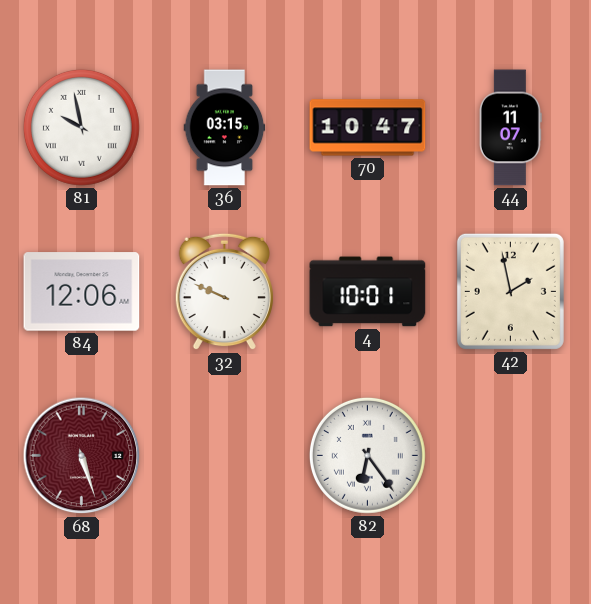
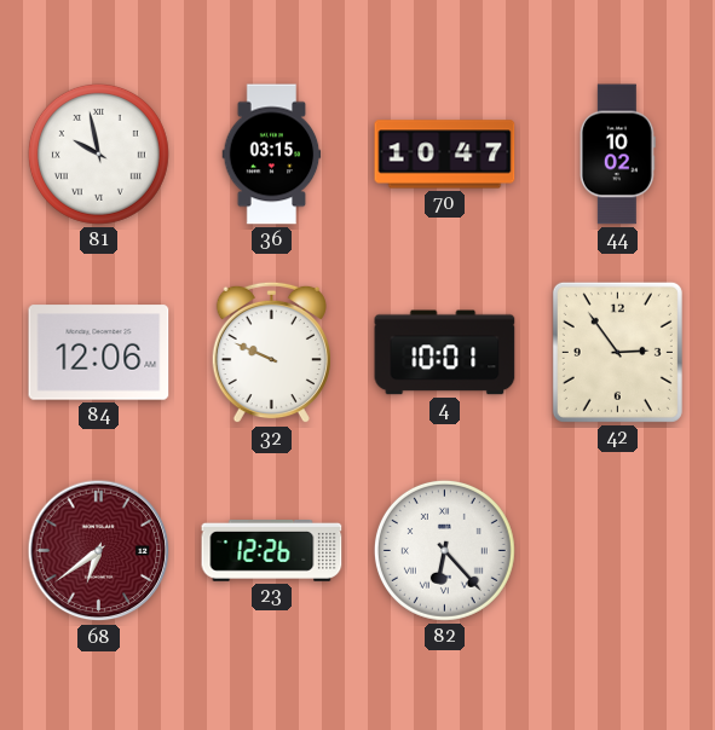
44: 11:07 -> 10:02
42: 1:58 -> 2:54
68: 5:27 -> 6:39
23: none -> 12:26
82: 6:24 -> 6:23
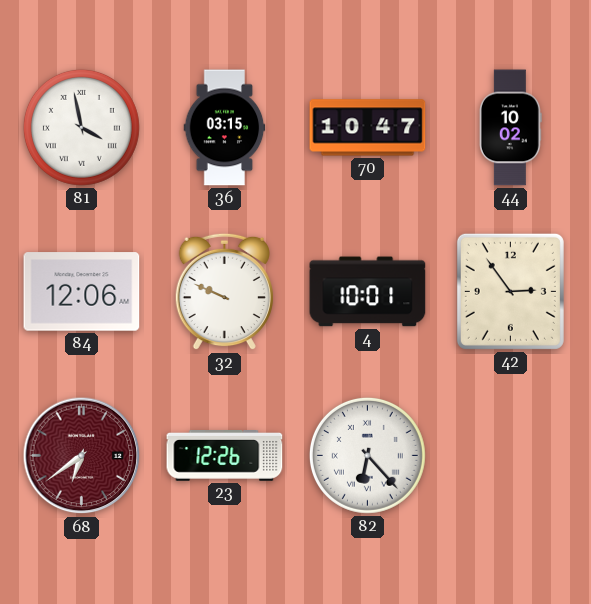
81: 9:58 -> 3:58
